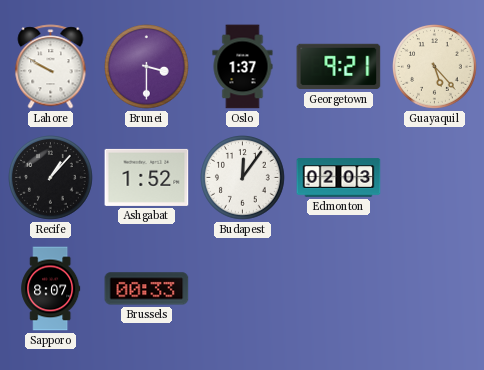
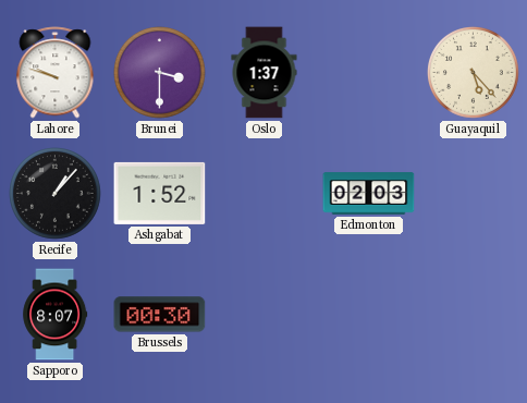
Lahore: 9:50 -> 9:48
Georgetown: 9:21 -> none
Budapest: 12:06 -> none
Brussels: 00:33 -> 00:30
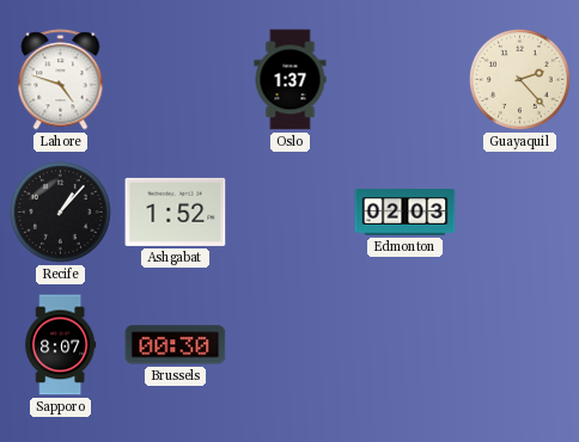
Lahore: 9:48 -> 4:48
Brunei: 3:30 -> none
Guayaquil: 5:23 -> 2:23
